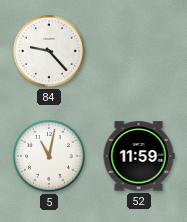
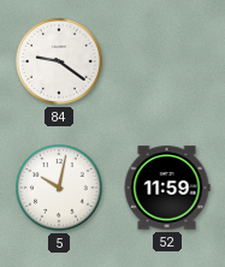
84: 9:23 -> 9:21
5: 11:02 -> 10:02
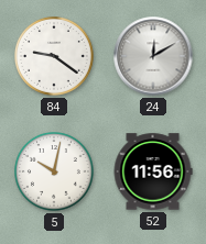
24: none -> 12:10
52: 11:59 -> 11:56
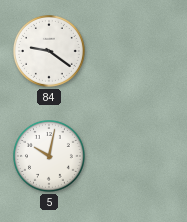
24: 12:10 -> none
52: 11:56 -> none
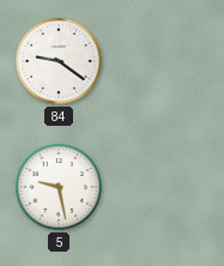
5: 10:02 -> 9:28
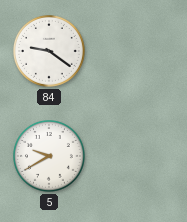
5: 9:28 -> 9:40
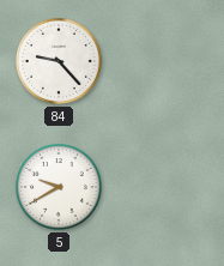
84: 9:21 -> 9:23
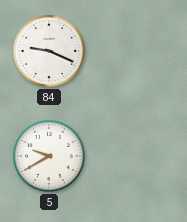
84: 9:23 -> 9:19
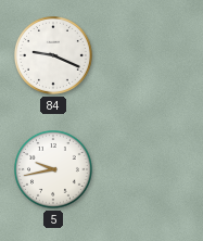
5: 9:40 -> 9:43
